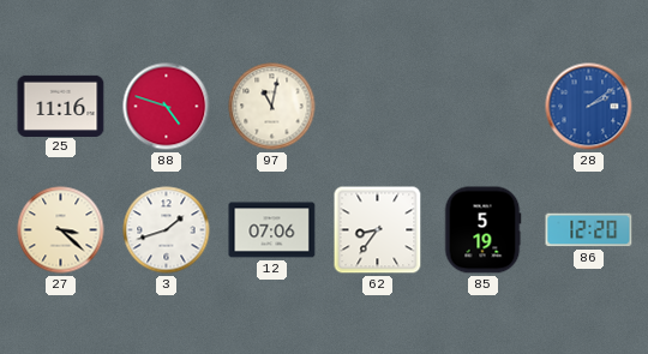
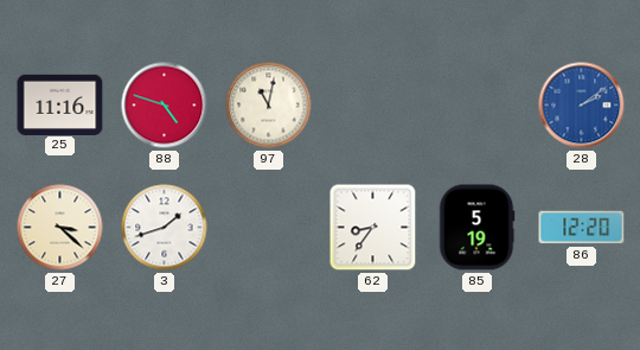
12: 07:06 -> none
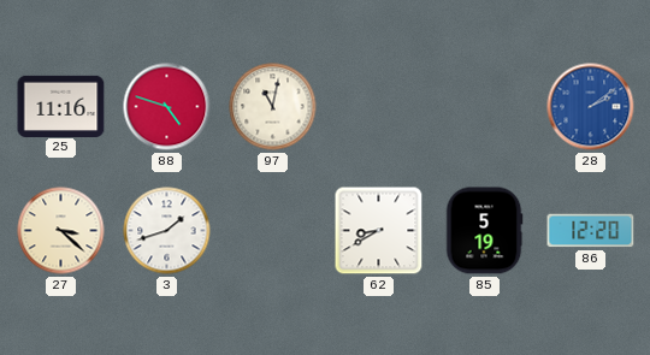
62: 8:36 -> 8:40
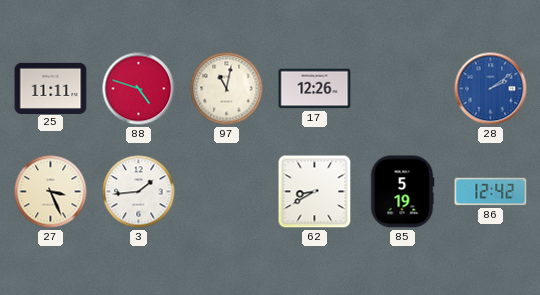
25: 11:16 -> 11:11
17: none -> 12:26
27: 3:22 -> 3:26
3: 1:42 -> 1:44
86: 12:20 -> 12:42
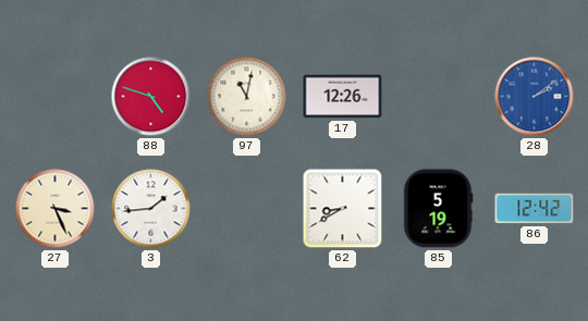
25: 11:11 -> none
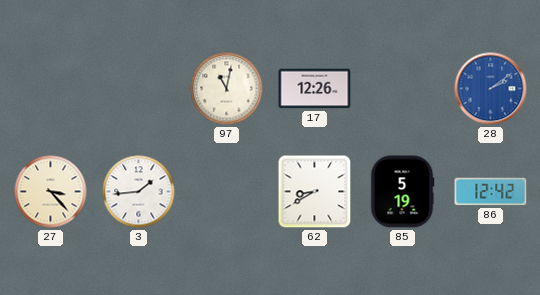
88: 4:48 -> none
27: 3:26 -> 3:23
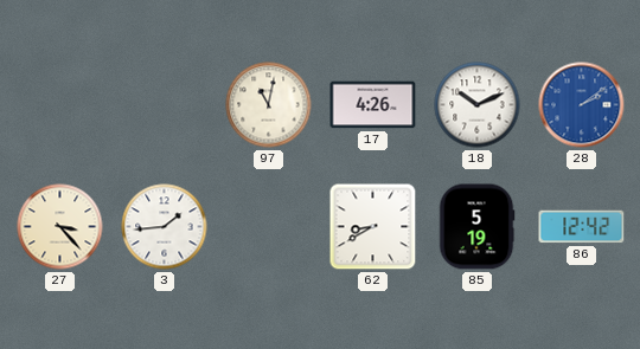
17: 12:26 -> 4:26
18: none -> 10:11
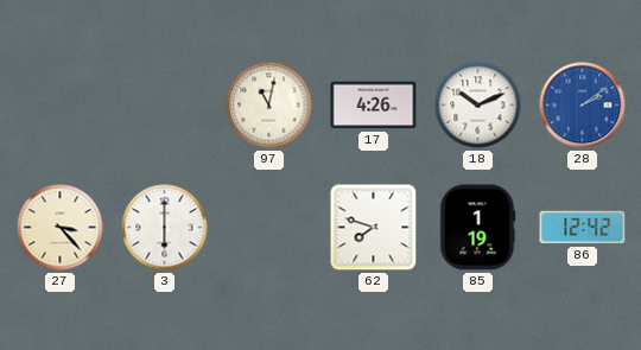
3: 1:44 -> 6:00
62: 8:40 -> 7:48
85: 5:19 -> 1:19
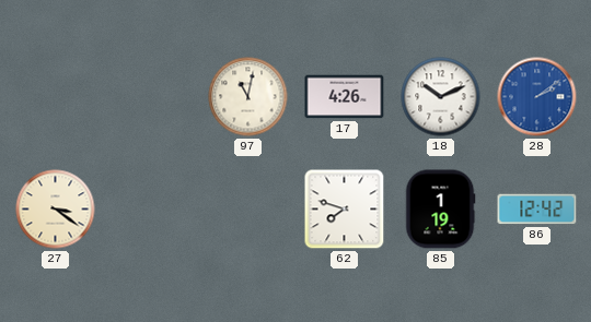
27: 3:23 -> 3:21
3: 6:00 -> none
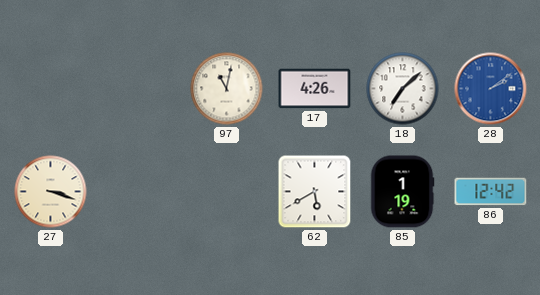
18: 10:11 -> 7:08
27: 3:21 -> 3:18
62: 7:48 -> 5:40
